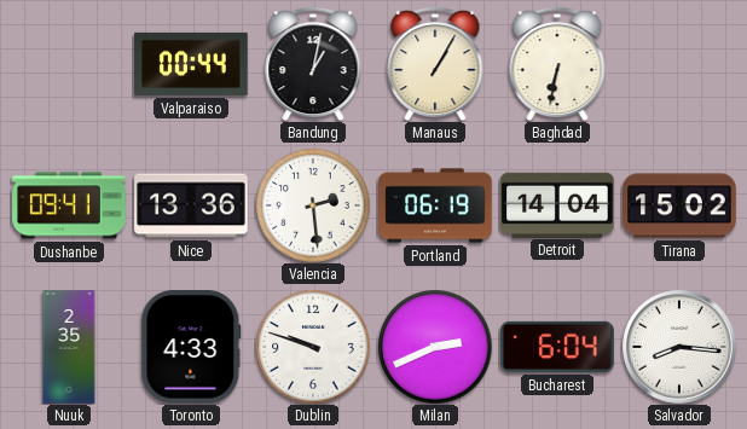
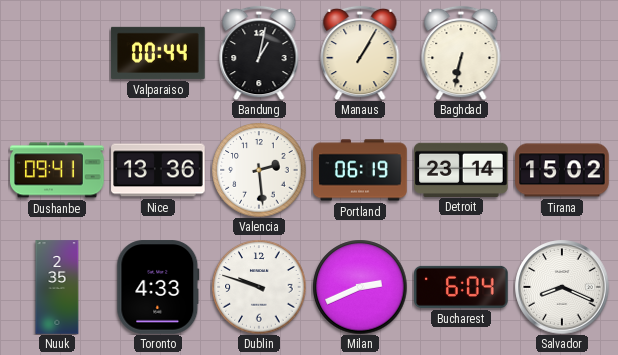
Detroit: 14:04 -> 23:14
Salvador: 8:16 -> 8:19
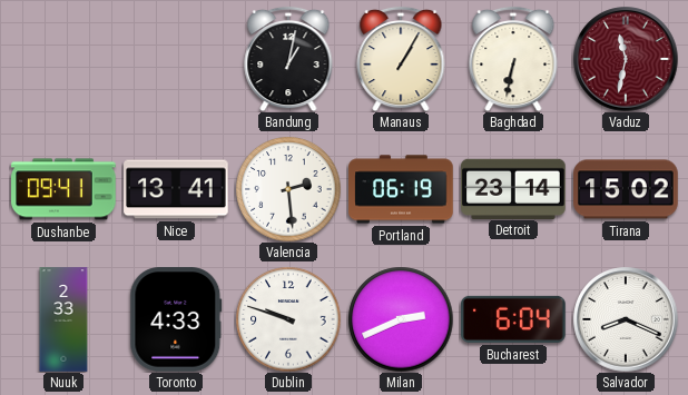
Valparaiso: 00:44 -> none
Vaduz: none -> 11:32
Nice: 13:36 -> 13:41
Nuuk: 2:35 -> 2:33
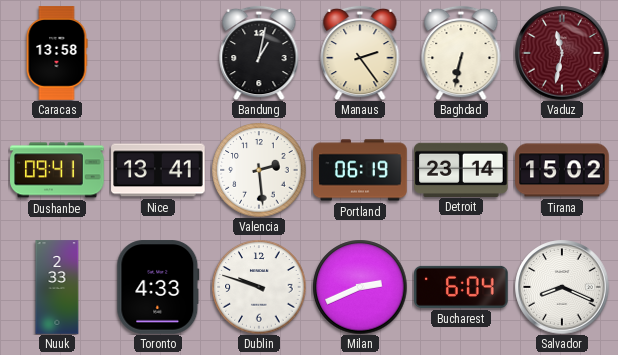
Caracas: none -> 13:58
Manaus: 1:05 -> 2:24
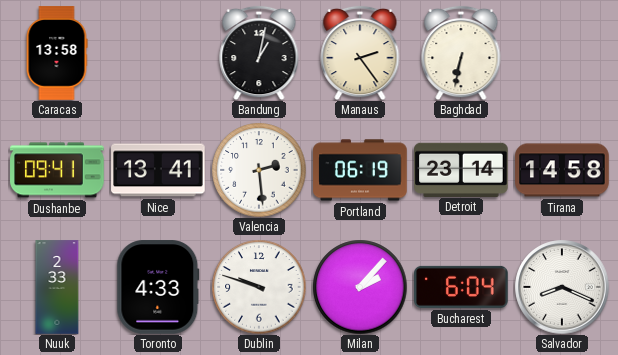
Vaduz: 11:32 -> none
Tirana: 15:02 -> 14:58
Milan: 2:41 -> 2:07
